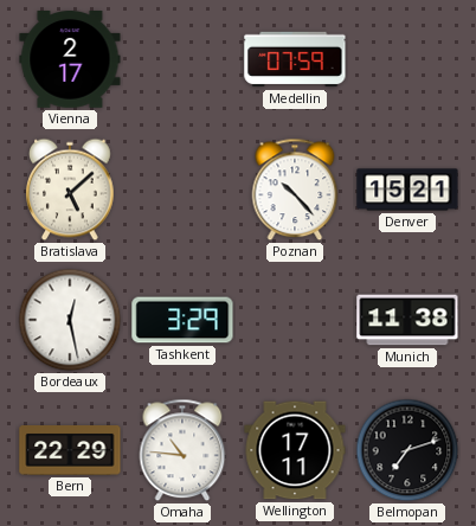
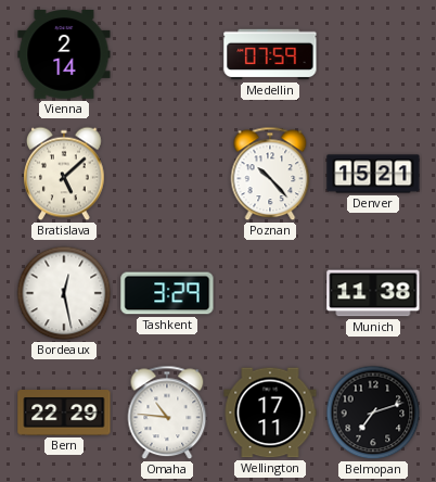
Vienna: 2:17 -> 2:14
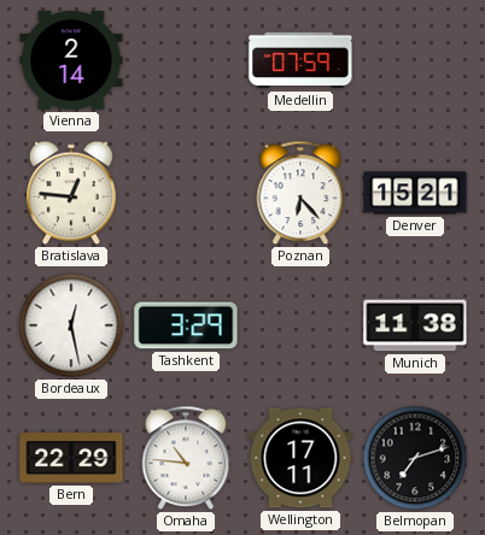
Bratislava: 5:08 -> 12:46
Poznan: 10:23 -> 6:23
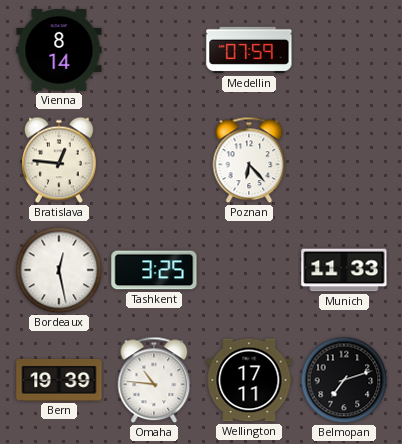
Vienna: 2:14 -> 8:14
Denver: 15:21 -> none
Tashkent: 3:29 -> 3:25
Munich: 11:38 -> 11:33
Bern: 22:29 -> 19:39
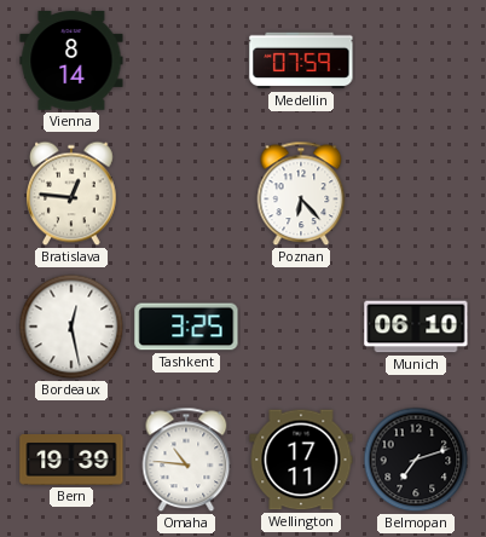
Munich: 11:33 -> 06:10
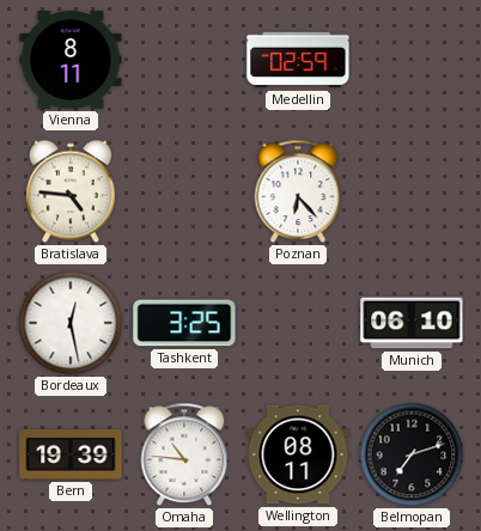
Vienna: 8:14 -> 8:11
Medellin: 07:59 -> 02:59
Bratislava: 12:46 -> 4:46
Wellington: 17:11 -> 08:11
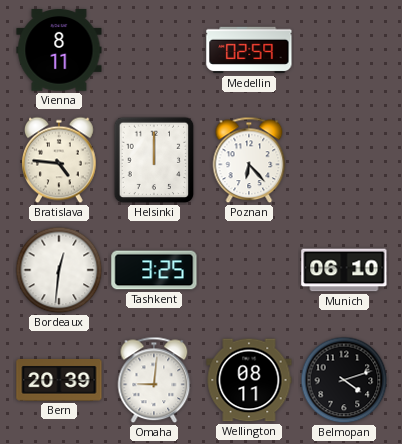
Helsinki: none -> 12:00
Bordeaux: 12:28 -> 12:31
Bern: 19:39 -> 20:39
Omaha: 10:46 -> 9:01
Belmopan: 7:12 -> 4:12
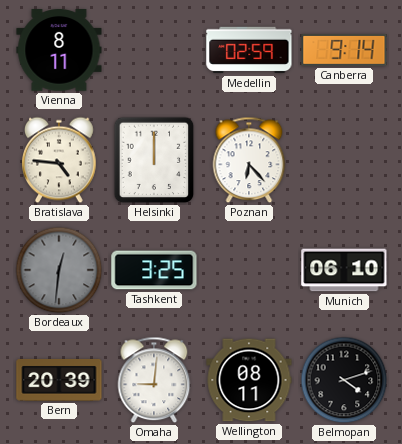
Canberra: none -> 9:14
Bordeaux dial: white -> grey
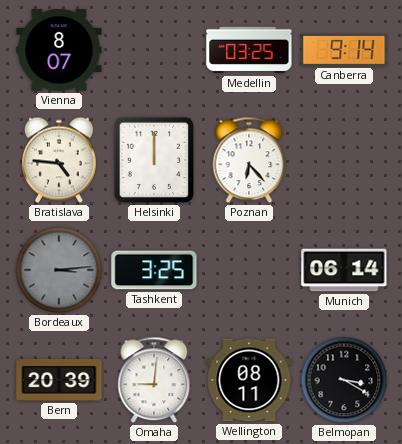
Vienna: 8:11 -> 8:07
Medellin: 02:59 -> 03:25
Bordeaux: 12:31 -> 3:14
Munich: 06:10 -> 06:14
Belmopan: 4:12 -> 3:20
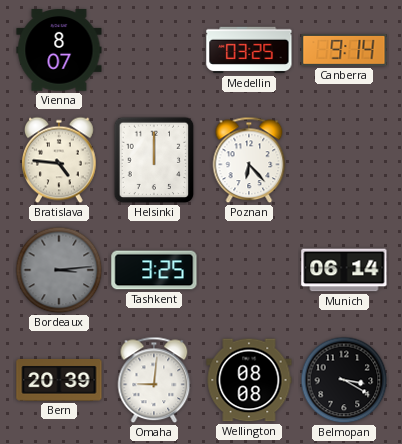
Wellington: 08:11 -> 08:08
